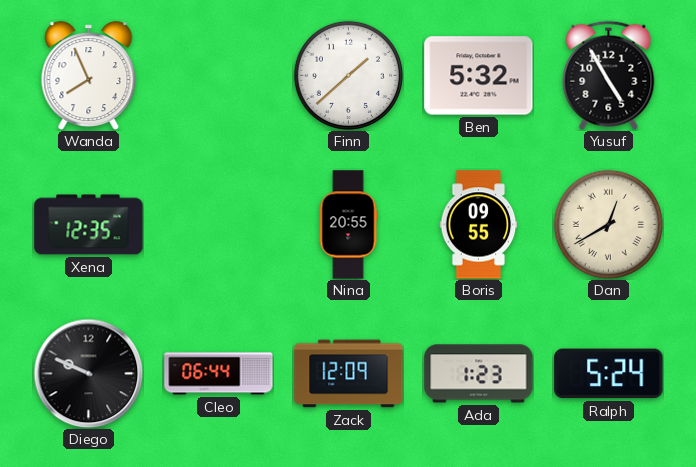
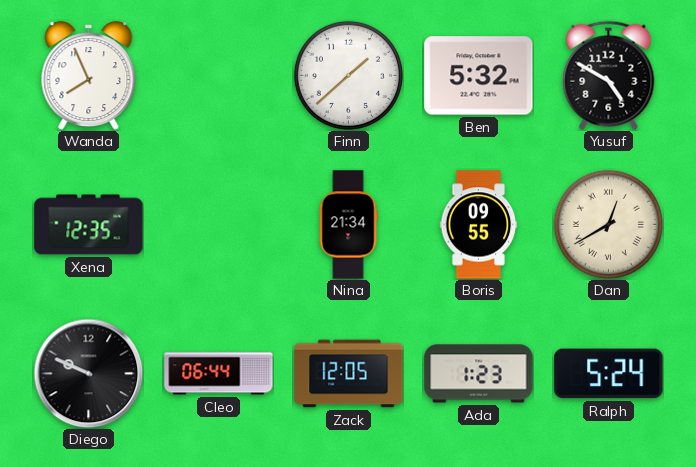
Yusuf: 4:55 -> 4:50
Nina: 20:55 -> 21:34
Zack: 12:09 -> 12:05
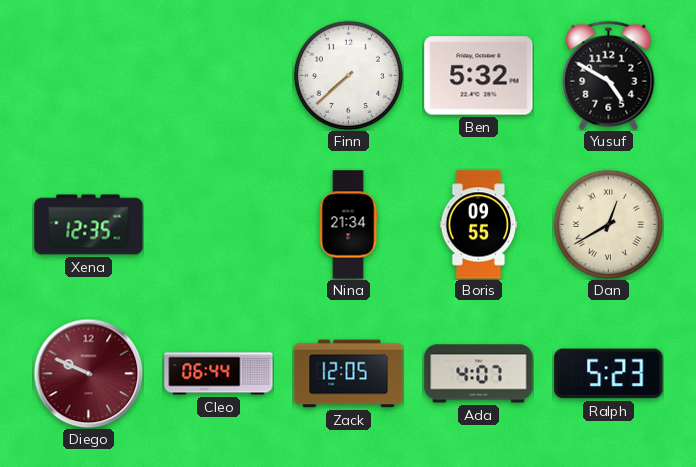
Wanda: 7:56 -> none
Finn: 1:38 -> 7:38
Diego dial: black -> burgundy
Ada: 1:23 -> 4:07
Ralph: 5:24 -> 5:23
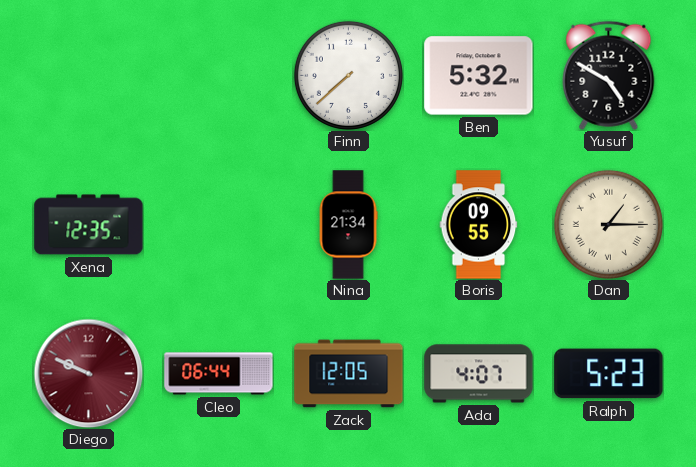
Dan: 12:40 -> 1:15
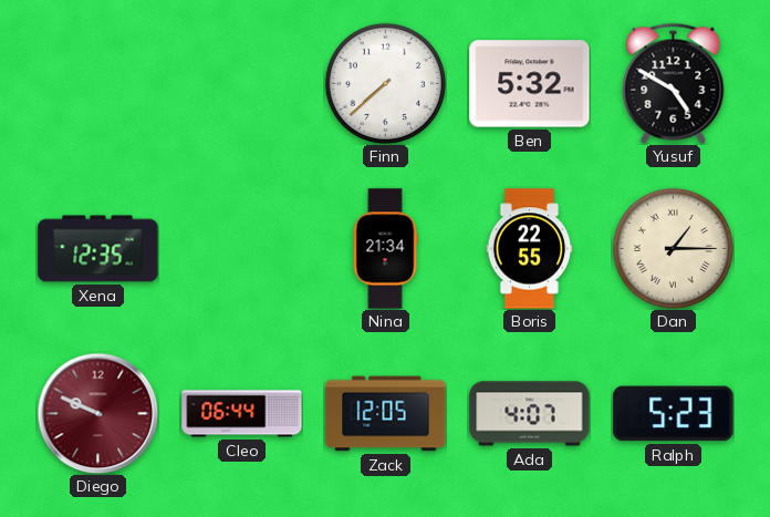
Boris: 09:55 -> 22:55
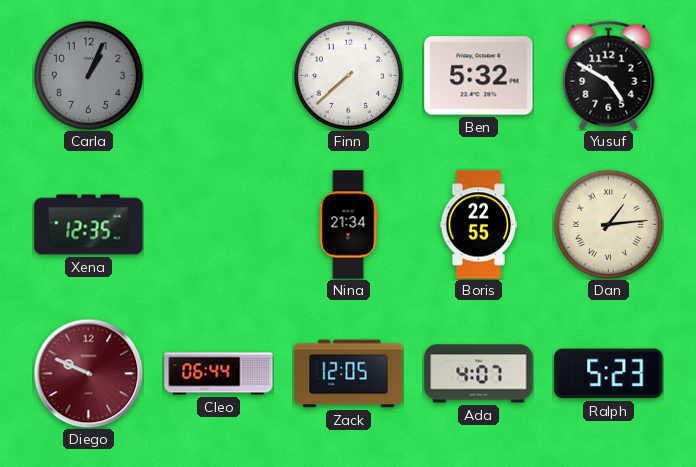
Carla: none -> 1:04
Dan: 1:15 -> 1:14
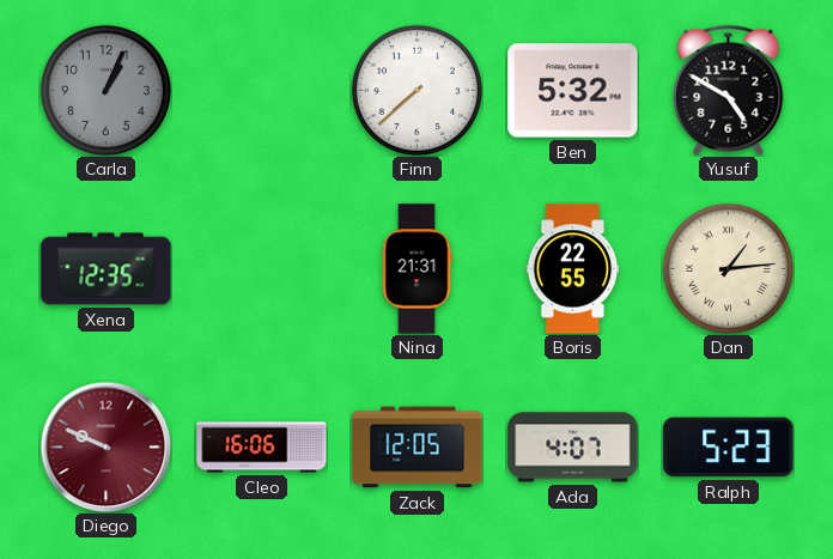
Nina: 21:34 -> 21:31
Cleo: 06:44 -> 16:06
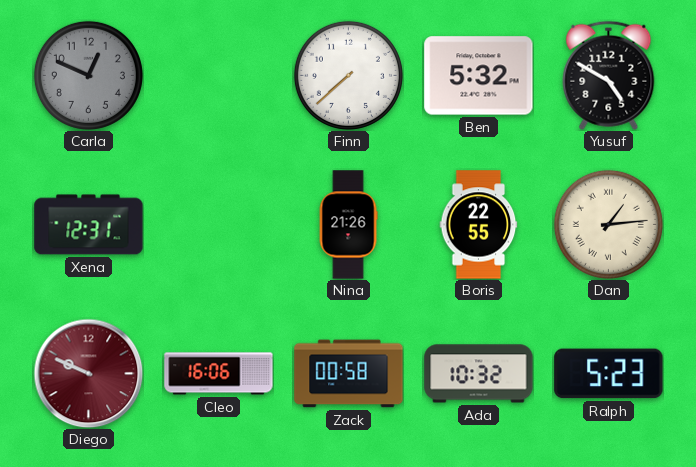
Carla: 1:04 -> 12:49
Xena: 12:35 -> 12:31
Nina: 21:31 -> 21:26
Zack: 12:05 -> 00:58
Ada: 4:07 -> 10:32
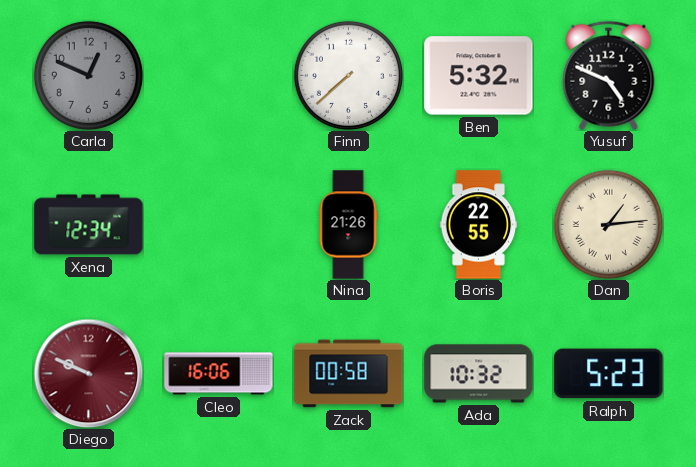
Yusuf: 4:50 -> 4:49
Xena: 12:31 -> 12:34
